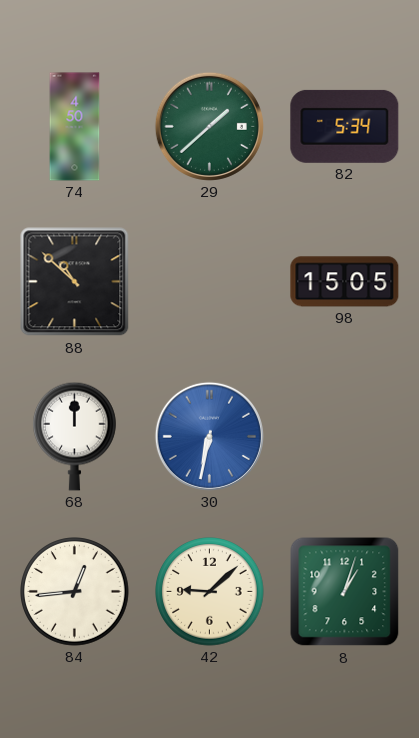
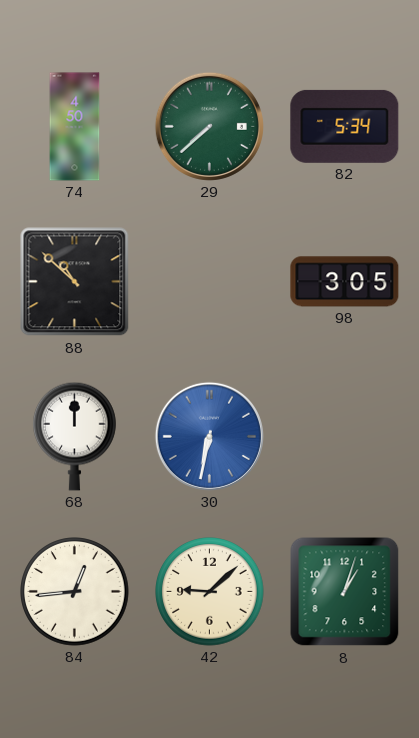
29: 1:38 -> 7:38
98: 15:05 -> 3:05
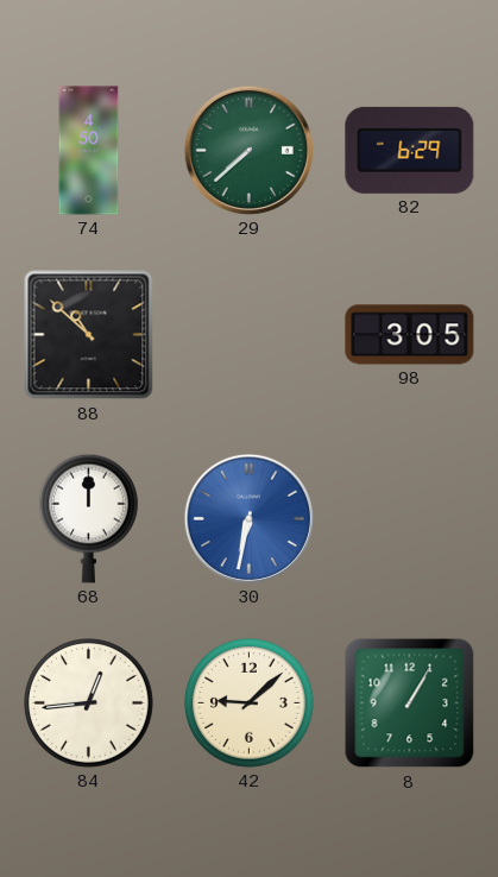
82: 5:34 -> 6:29
8: 1:03 -> 1:05
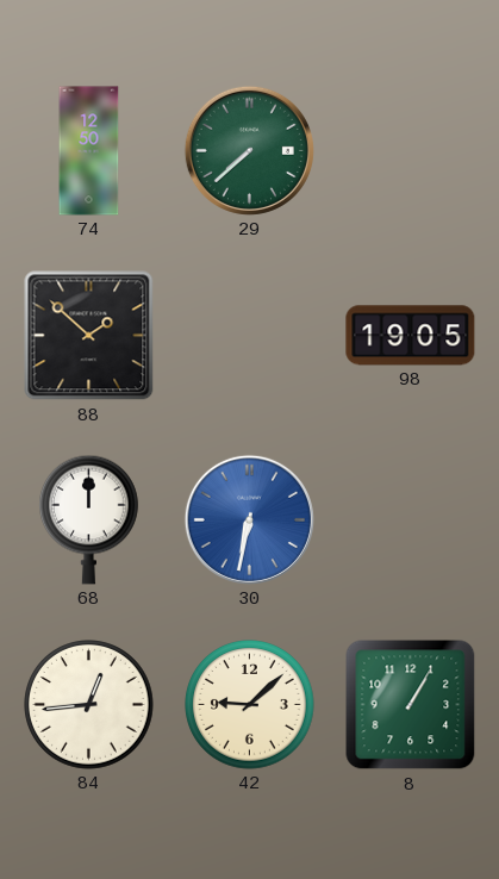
74: 4:50 -> 12:50
82: 6:29 -> none
88: 10:52 -> 1:52
98: 3:05 -> 19:05
